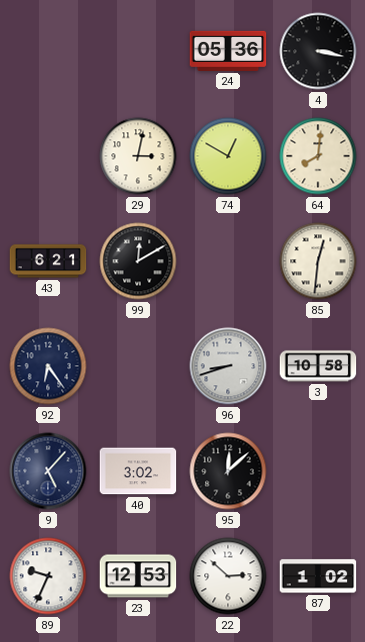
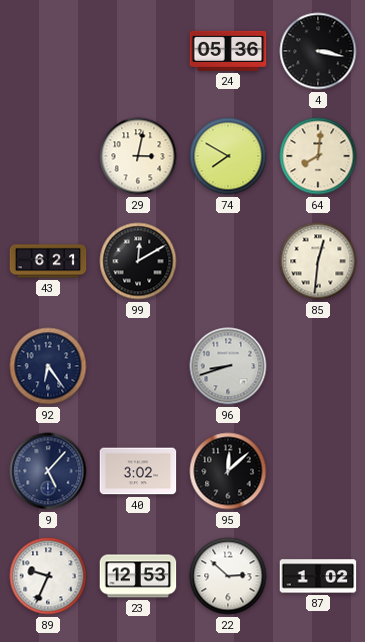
74: 12:50 -> 7:50
3: 10:58 -> none
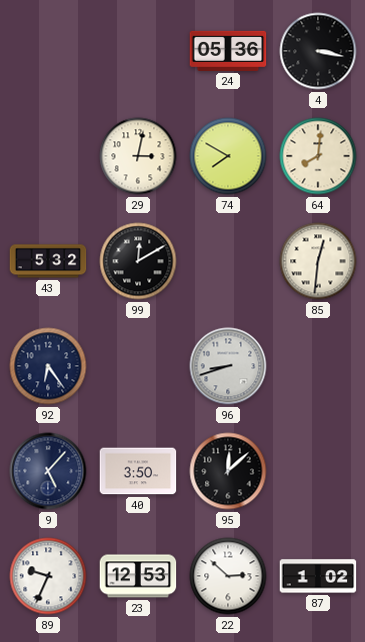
43: 6:21 -> 5:32
40: 3:02 -> 3:50
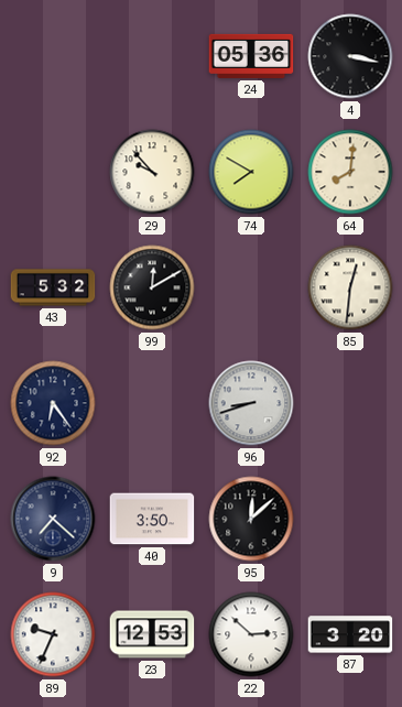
29: 3:02 -> 9:53
9: 5:07 -> 7:22
87: 1:02 -> 3:20
